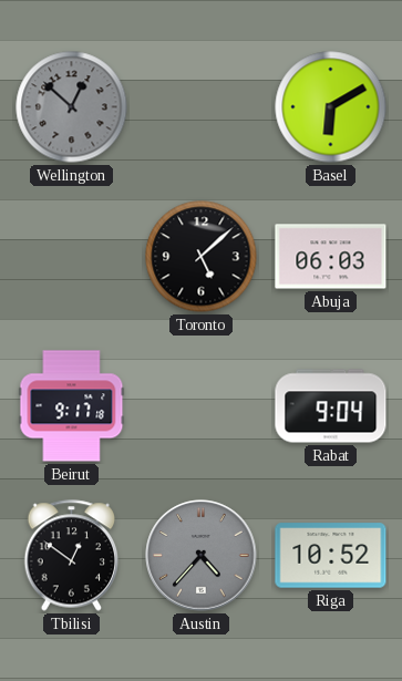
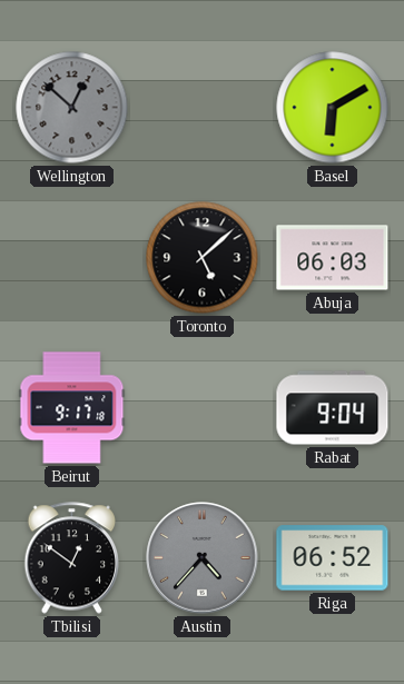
Riga: 10:52 -> 06:52
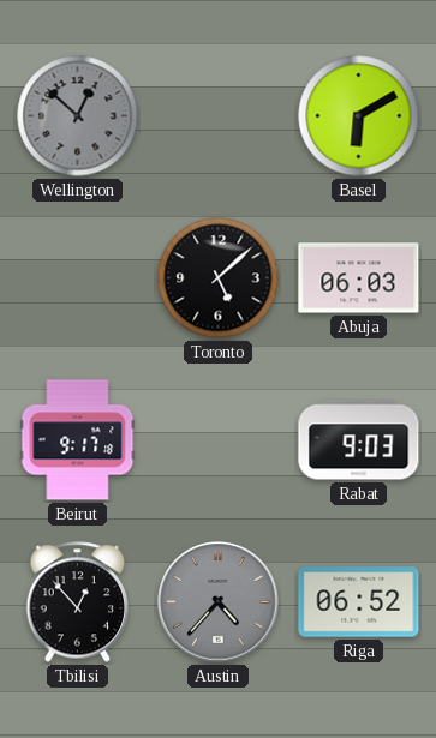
Rabat: 9:04 -> 9:03
Tbilisi: 12:51 -> 12:53
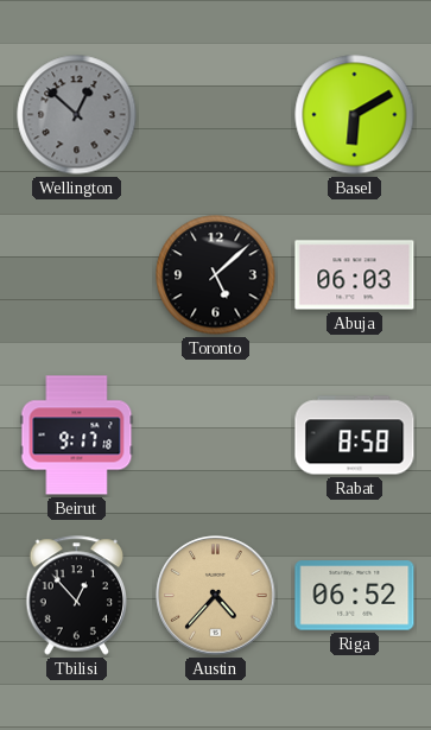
Rabat: 9:03 -> 8:58
Austin dial: grey -> champagne
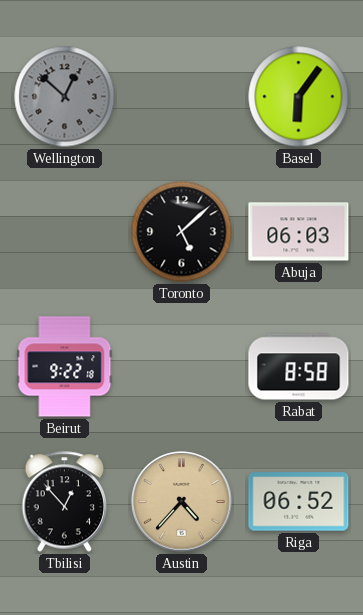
Basel: 6:10 -> 6:06
Beirut: 9:17 -> 9:22
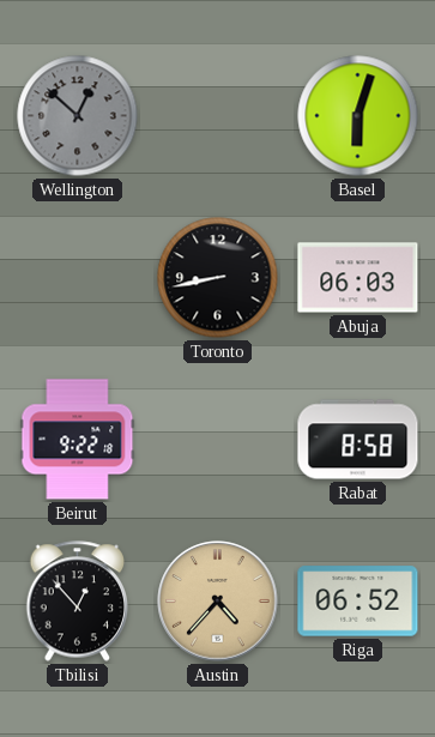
Basel: 6:06 -> 6:03
Toronto: 5:08 -> 8:43
